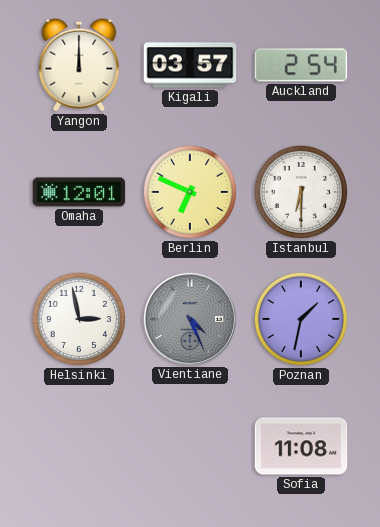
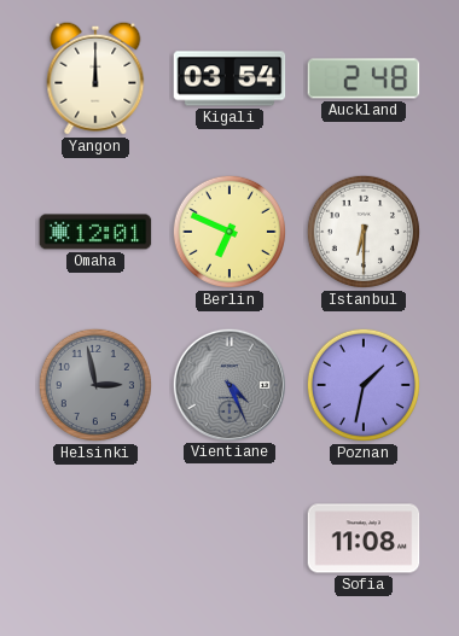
Kigali: 03:57 -> 03:54
Auckland: 2:54 -> 2:48
Helsinki dial: white -> grey
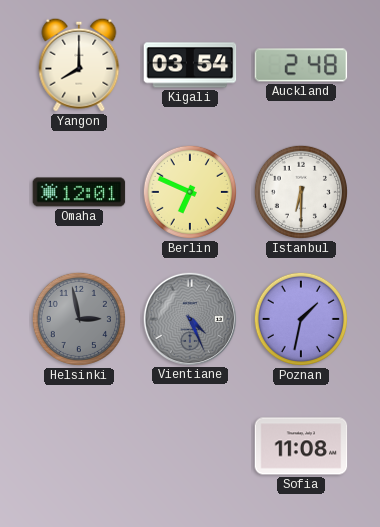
Yangon: 12:00 -> 8:00
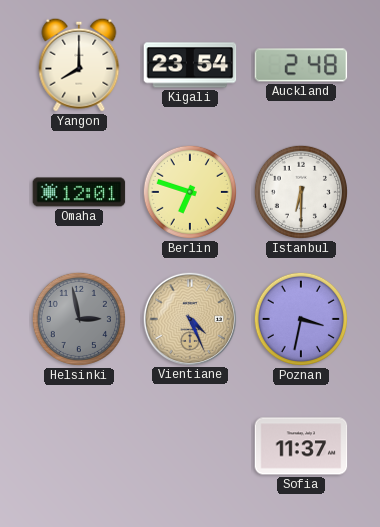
Kigali: 03:54 -> 23:54
Berlin: 6:49 -> 6:48
Vientiane dial: grey -> champagne
Poznan: 1:32 -> 3:32
Sofia: 11:08 -> 11:37
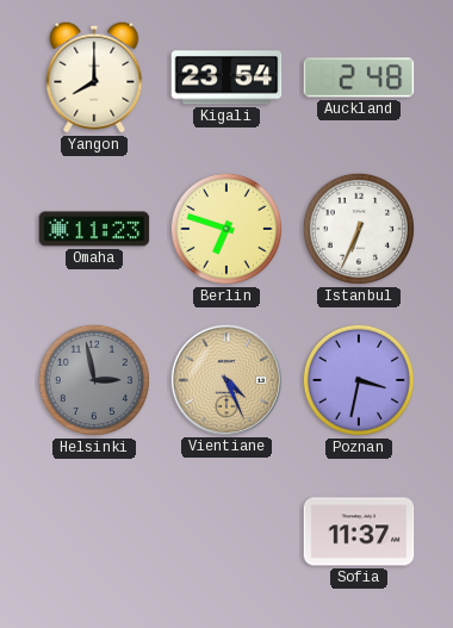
Omaha: 12:01 -> 11:23
Istanbul: 6:30 -> 6:34
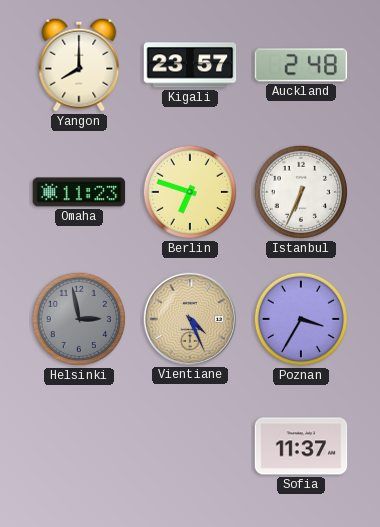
Kigali: 23:54 -> 23:57
Poznan: 3:32 -> 3:35
